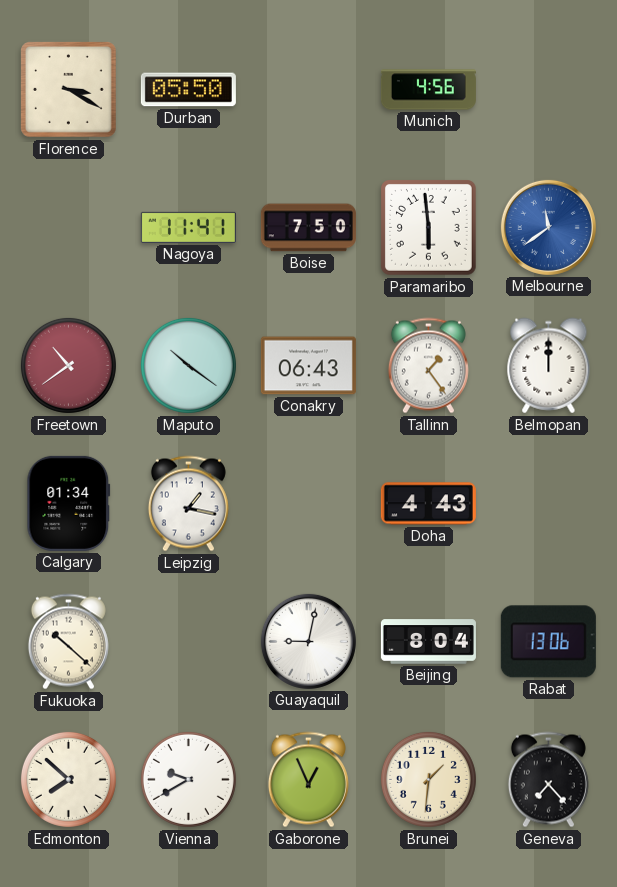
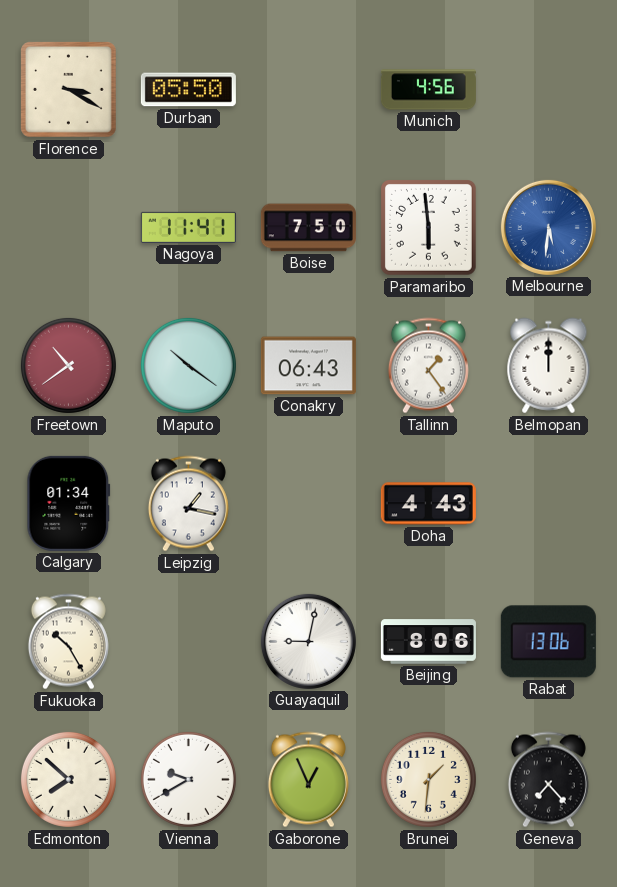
Melbourne: 11:39 -> 5:31
Fukuoka: 10:22 -> 10:25
Beijing: 8:04 -> 8:06
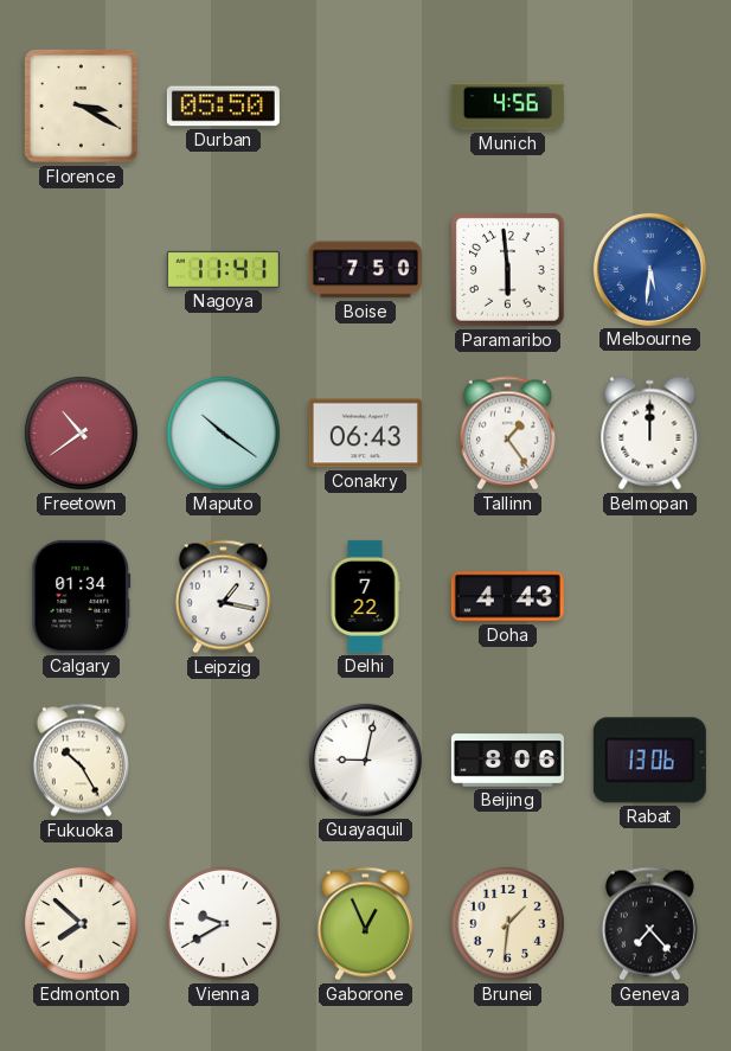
Delhi: none -> 7:22
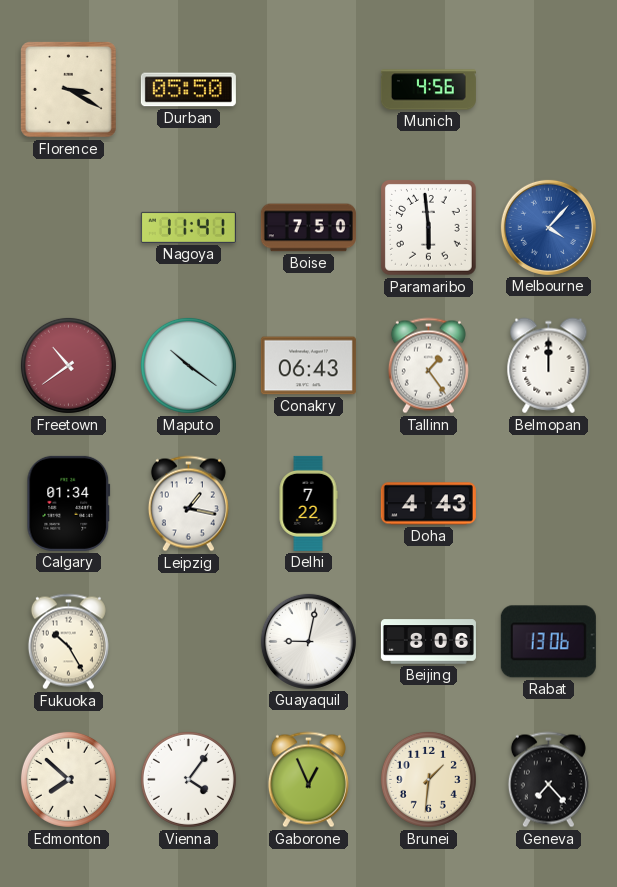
Melbourne: 5:31 -> 4:07
Vienna: 9:40 -> 4:06
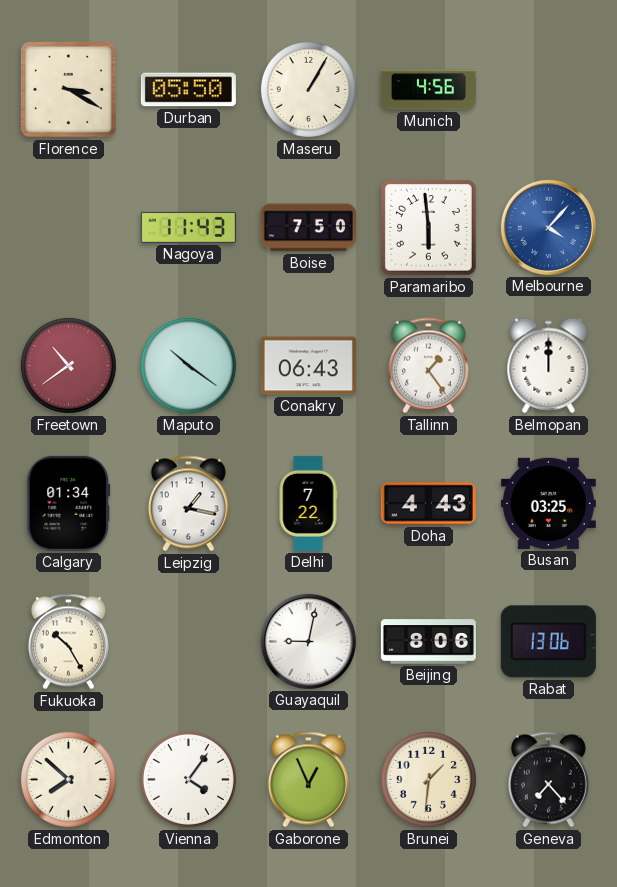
Maseru: none -> 1:05
Nagoya: 11:41 -> 11:43
Busan: none -> 03:25
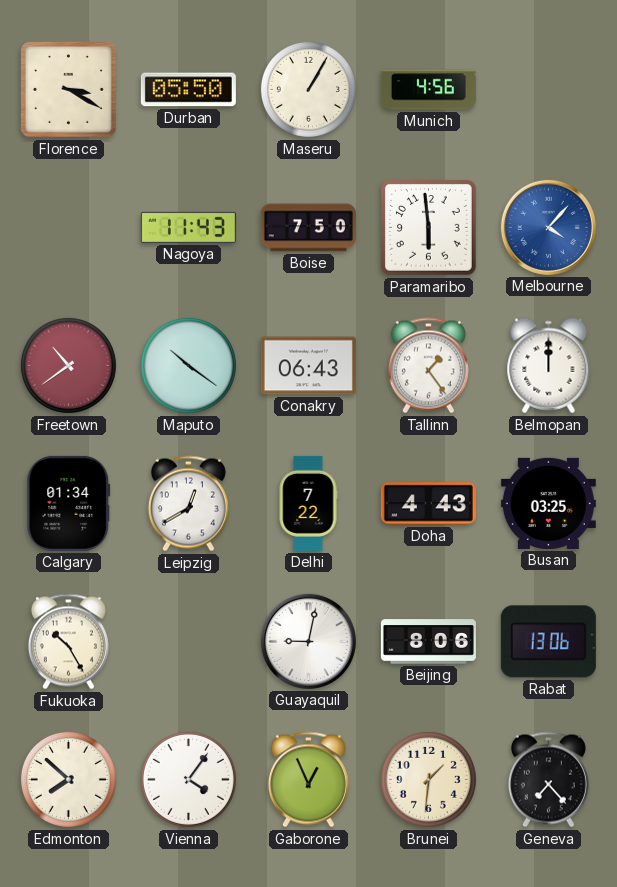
Leipzig: 1:17 -> 12:40
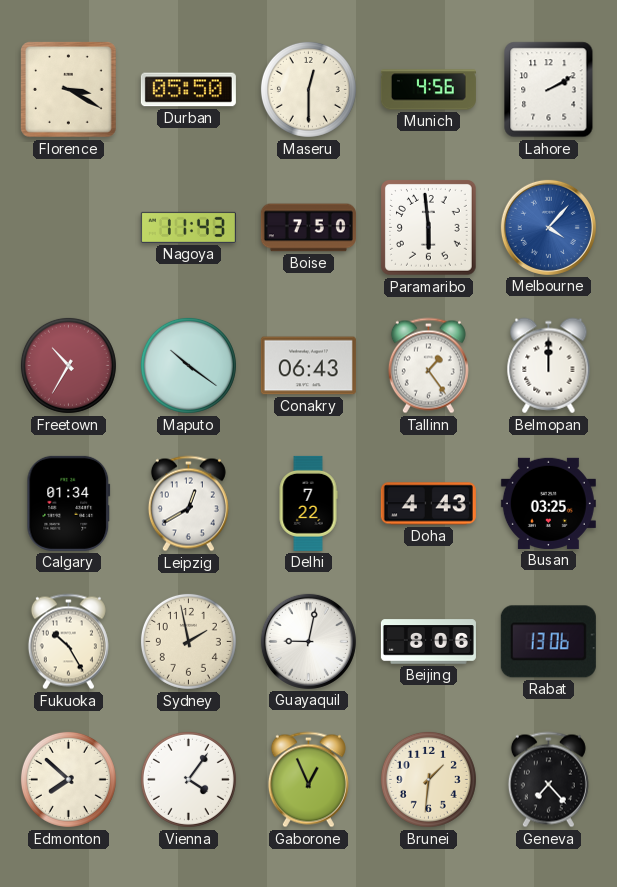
Maseru: 1:05 -> 12:30
Lahore: none -> 2:10
Freetown: 10:39 -> 10:35
Sydney: none -> 1:58
